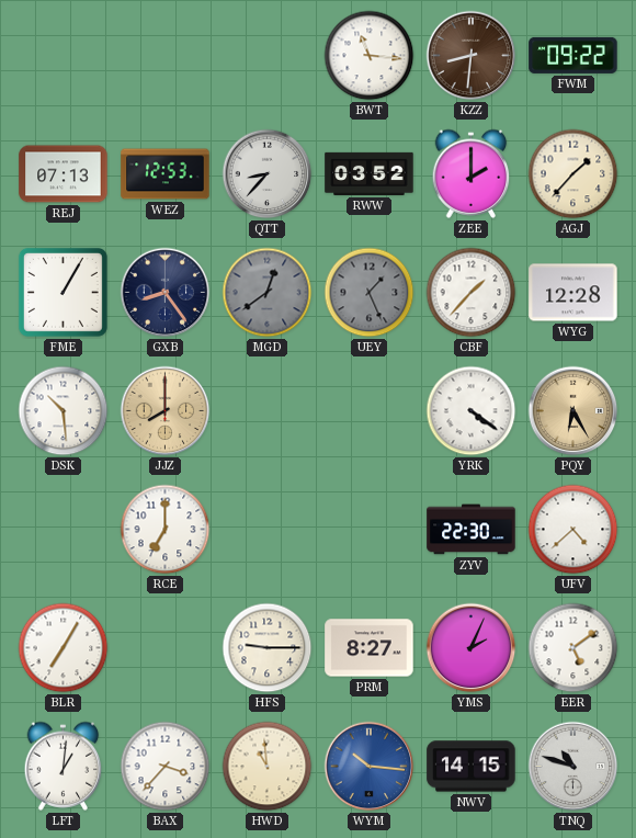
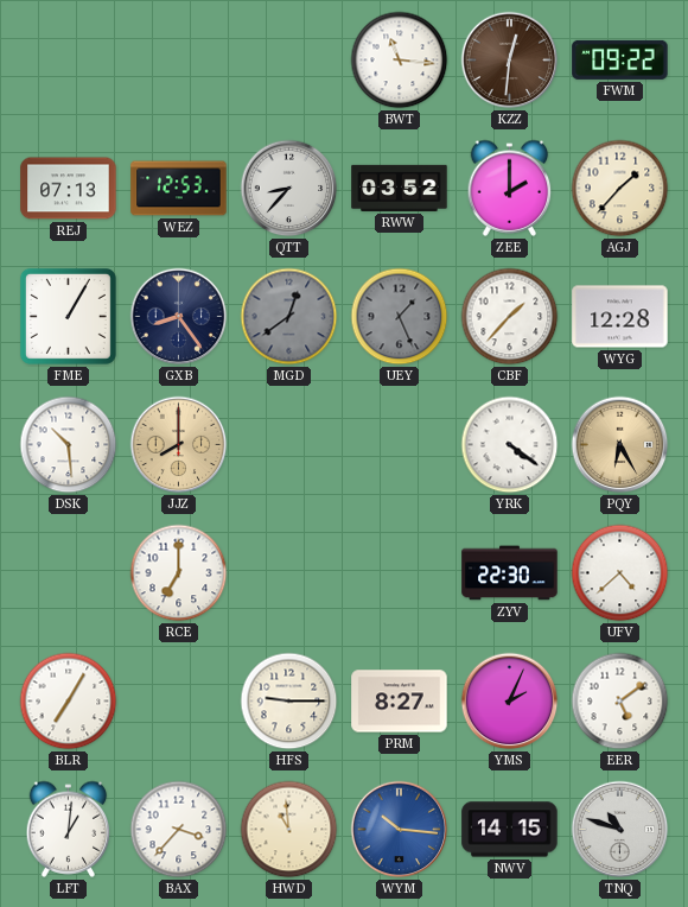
KZZ: 8:31 -> 12:31
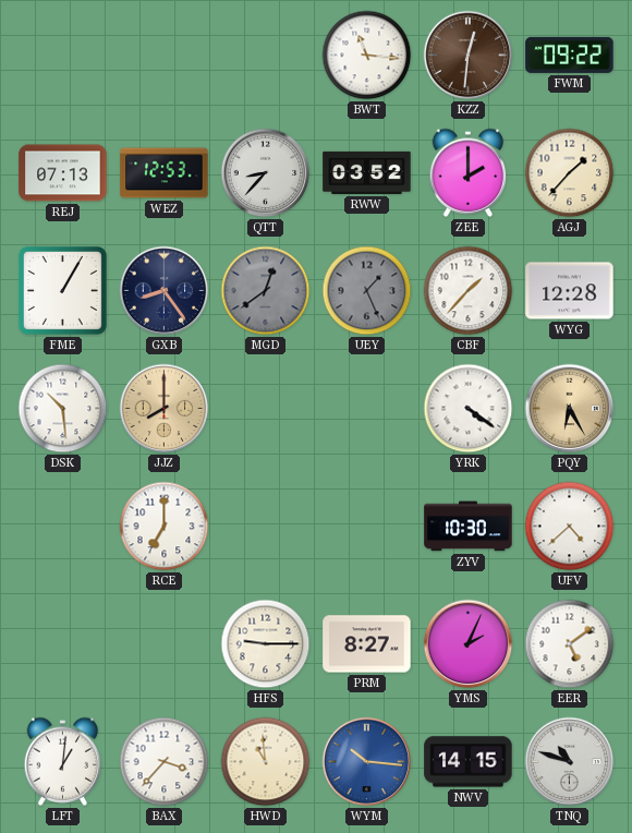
ZYV: 22:30 -> 10:30
BLR: 7:05 -> none
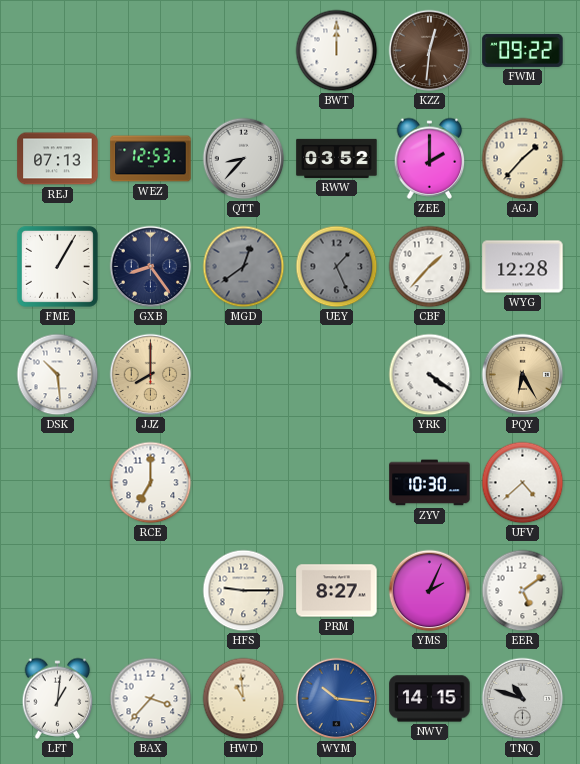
BWT: 11:16 -> 12:00
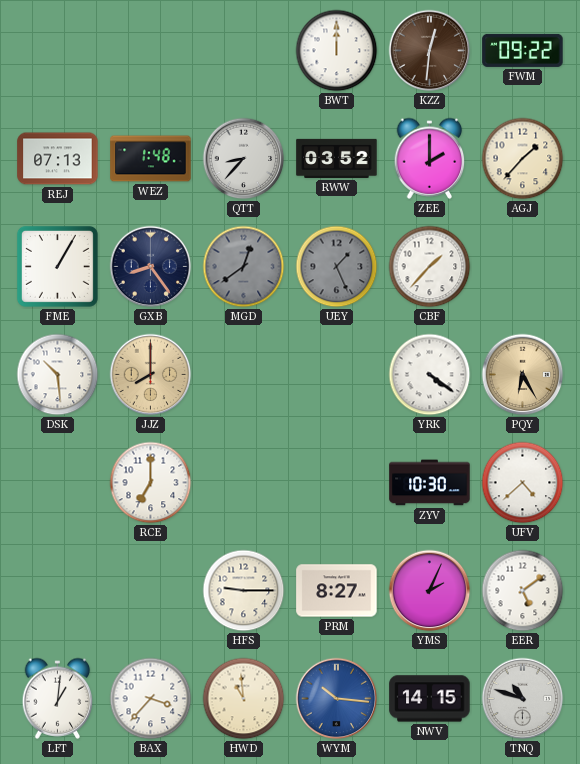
WEZ: 12:53 -> 1:48
WYG: 12:28 -> none
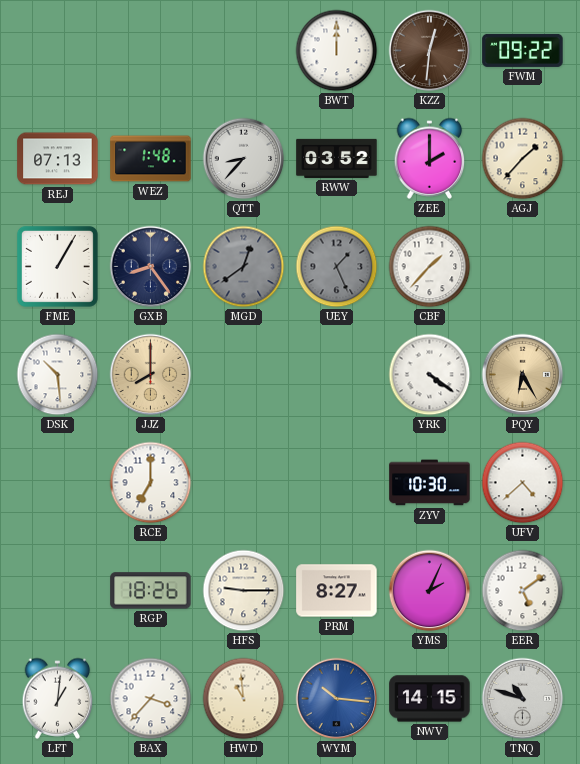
RGP: none -> 18:26
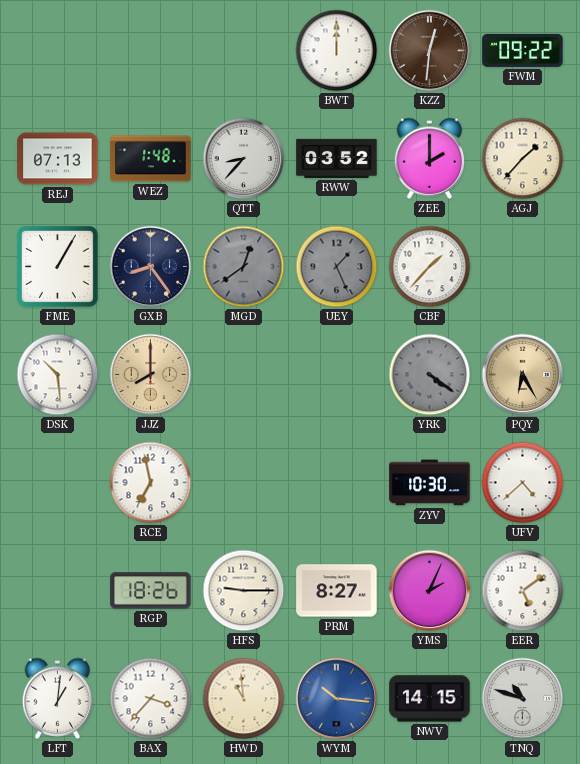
YRK dial: white -> grey
RCE: 7:00 -> 6:58
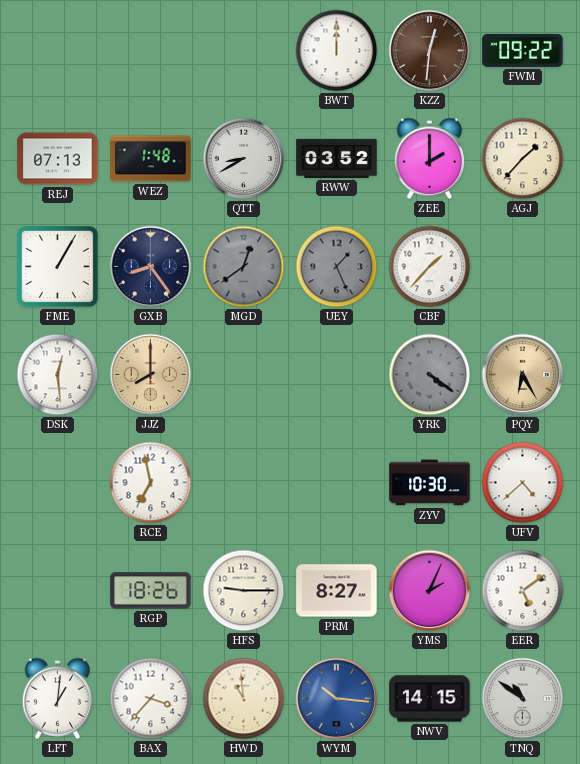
QTT: 8:37 -> 8:40
DSK: 10:29 -> 12:29
TNQ: 10:48 -> 10:51
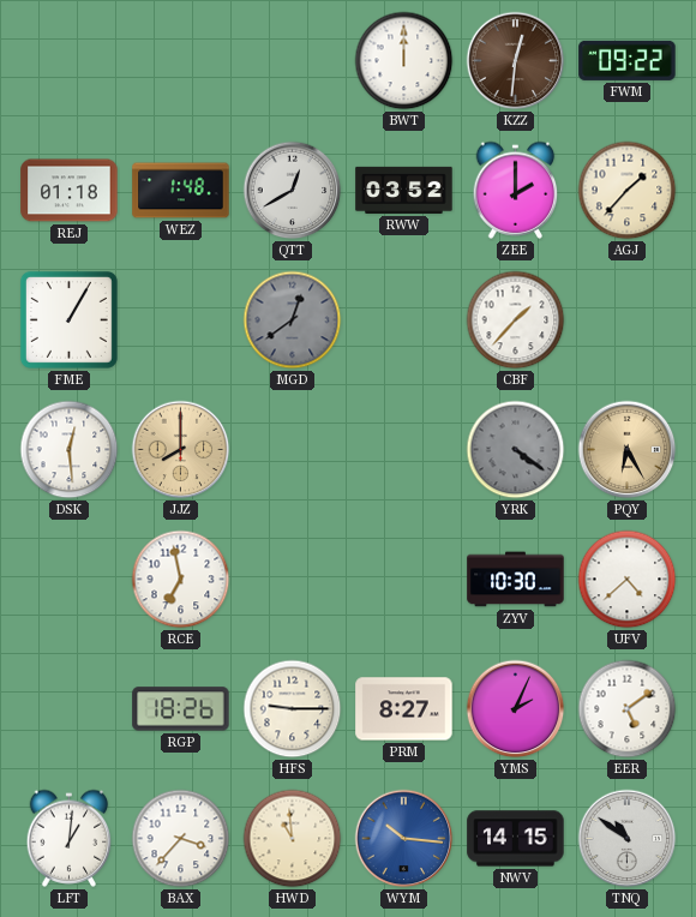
REJ: 07:13 -> 01:18
QTT: 8:40 -> 12:40
GXB: 8:24 -> none
UEY: 1:26 -> none
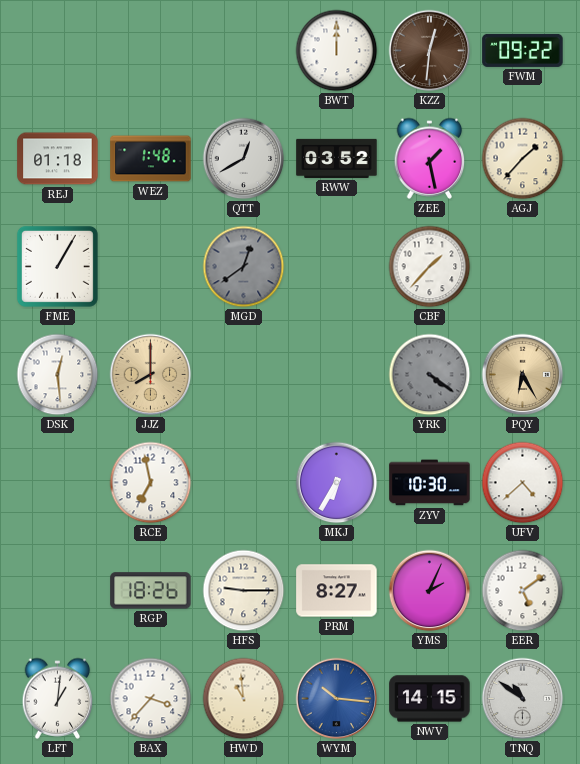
ZEE: 2:00 -> 1:28
MKJ: none -> 6:35
